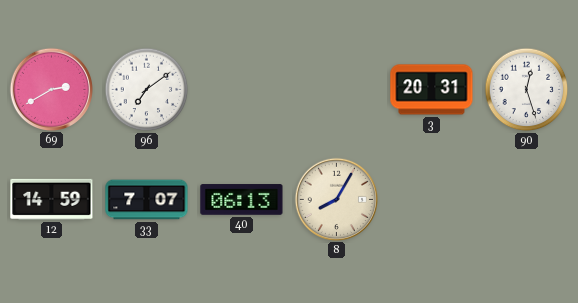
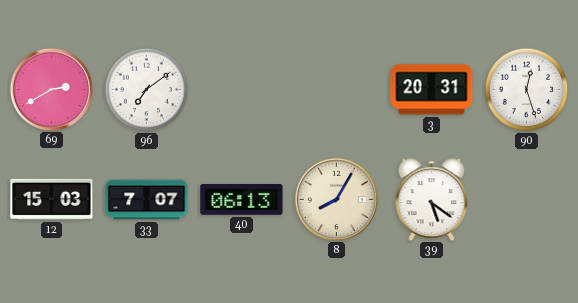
12: 14:59 -> 15:03
39: none -> 5:21
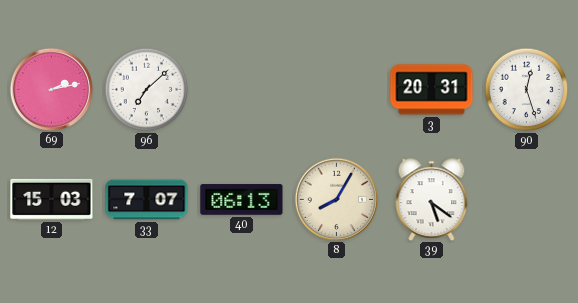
69: 2:40 -> 2:13
96: 7:09 -> 7:08
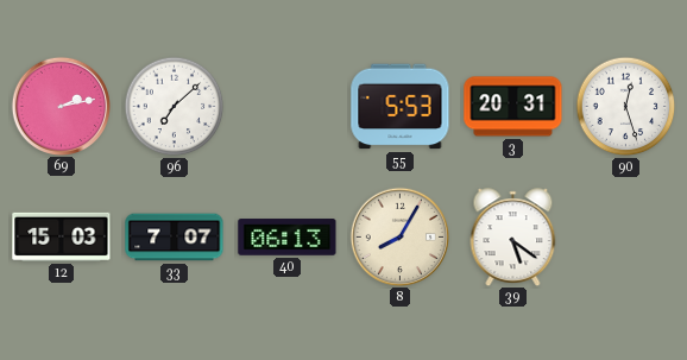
55: none -> 5:53
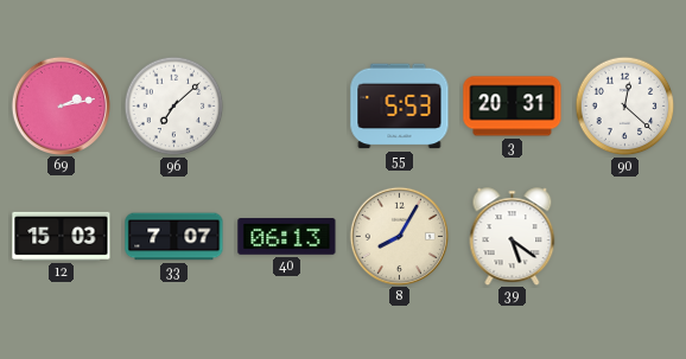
90: 12:27 -> 12:22
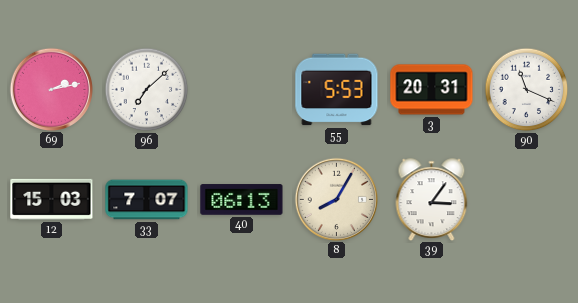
90: 12:22 -> 11:19
39: 5:21 -> 3:06
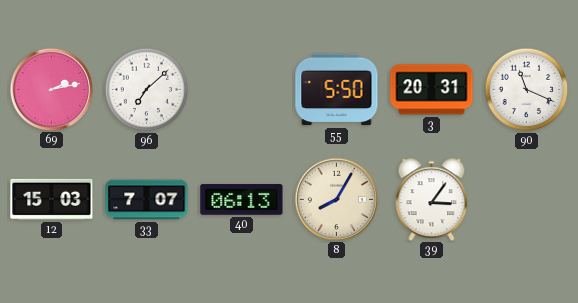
55: 5:53 -> 5:50
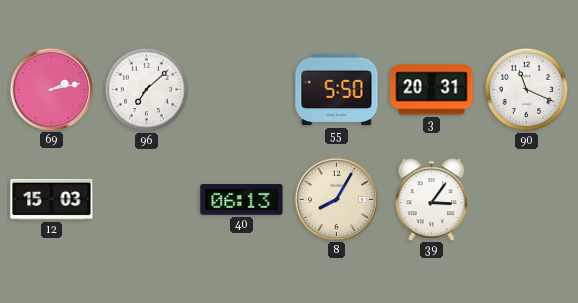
33: 7:07 -> none
